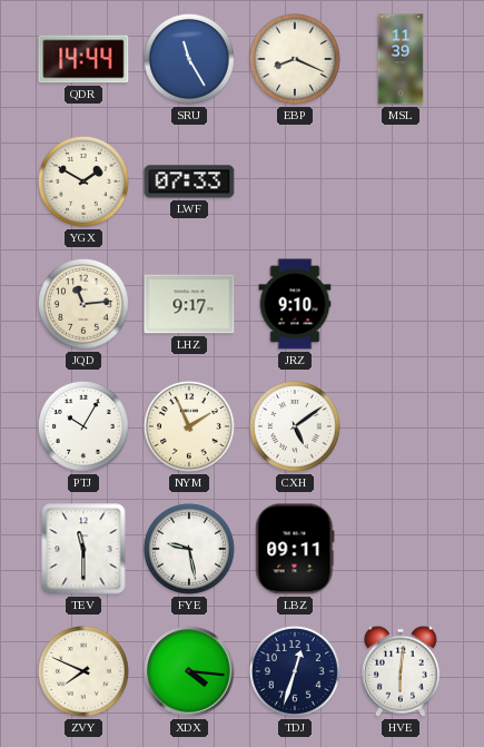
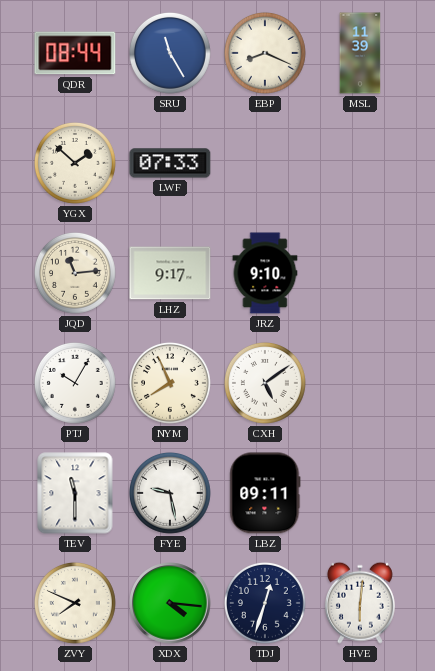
QDR: 14:44 -> 08:44
YGX: 1:50 -> 1:52
NYM: 1:56 -> 7:56
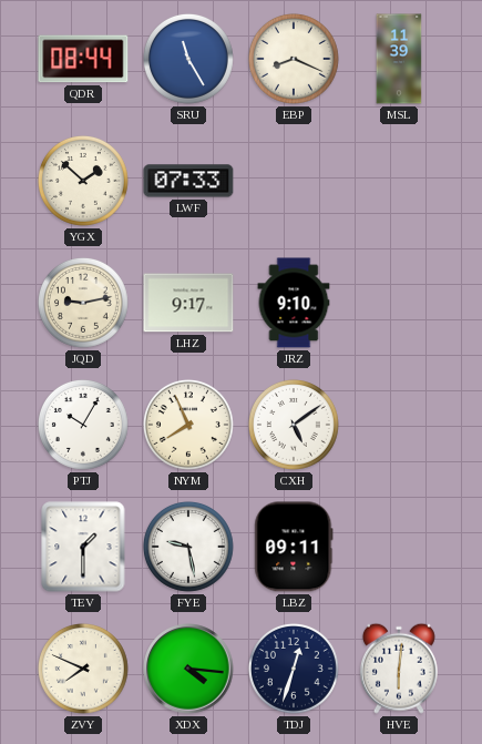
JQD: 11:14 -> 9:13
TEV: 11:30 -> 1:30
